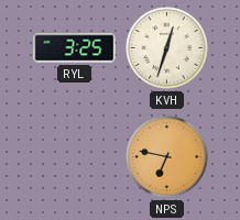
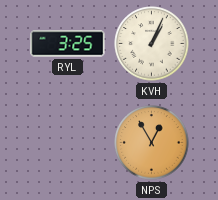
KVH: 12:33 -> 1:04
NPS: 6:47 -> 12:55
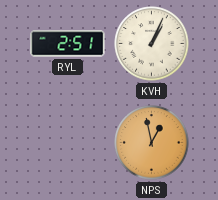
RYL: 3:25 -> 2:51
NPS: 12:55 -> 12:58
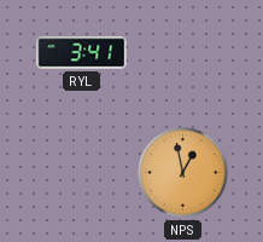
RYL: 2:51 -> 3:41
KVH: 1:04 -> none
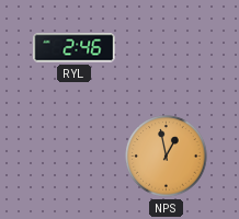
RYL: 3:41 -> 2:46
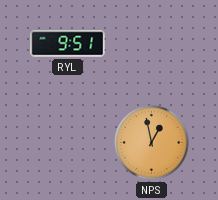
RYL: 2:46 -> 9:51
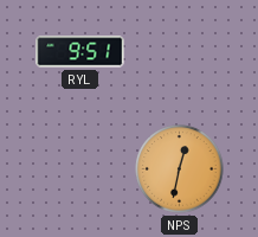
NPS: 12:58 -> 12:32
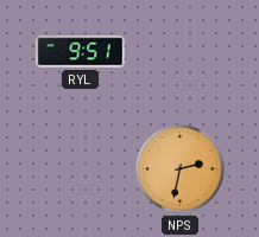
NPS: 12:32 -> 2:32
